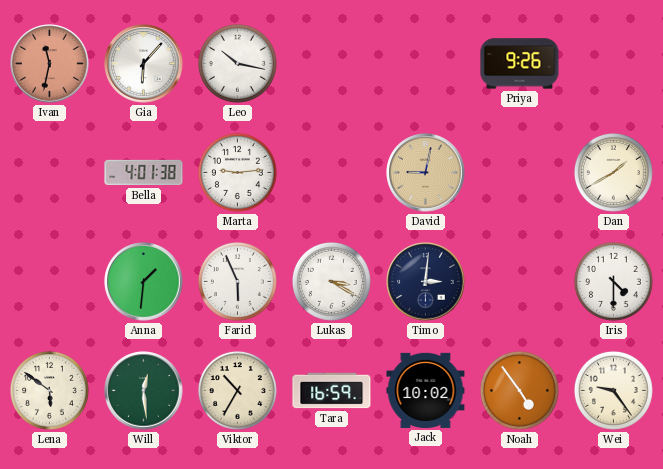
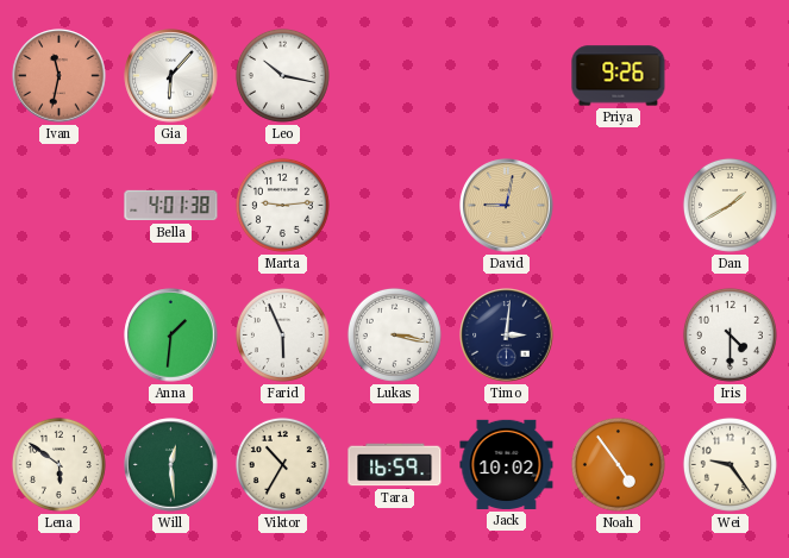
Lukas: 3:20 -> 3:17
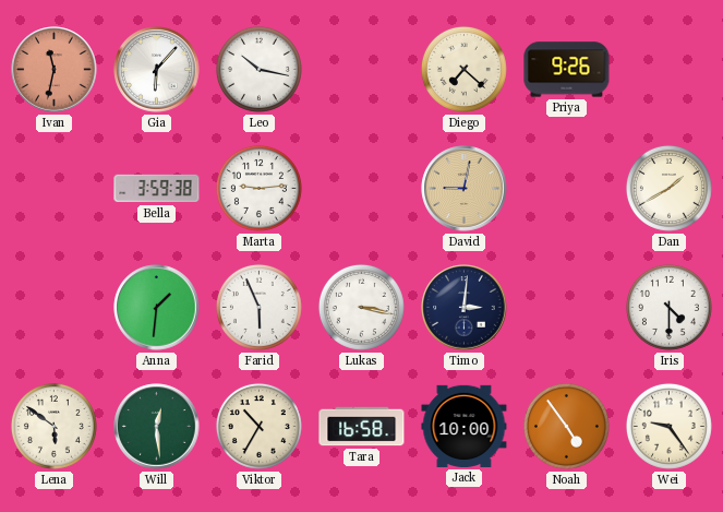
Diego: none -> 7:22
Bella: 4:01 -> 3:59
Tara: 16:59 -> 16:58
Jack: 10:02 -> 10:00
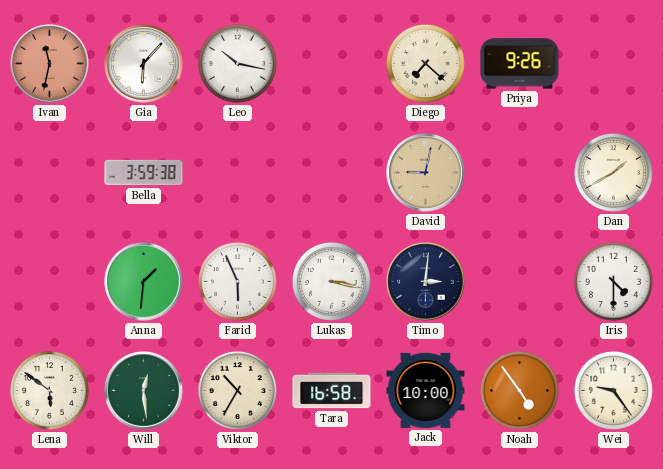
Marta: 9:14 -> none
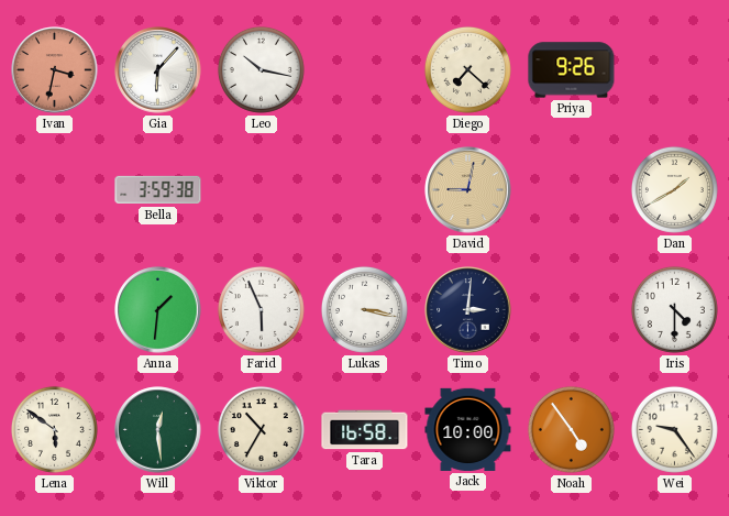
Ivan: 11:32 -> 3:32
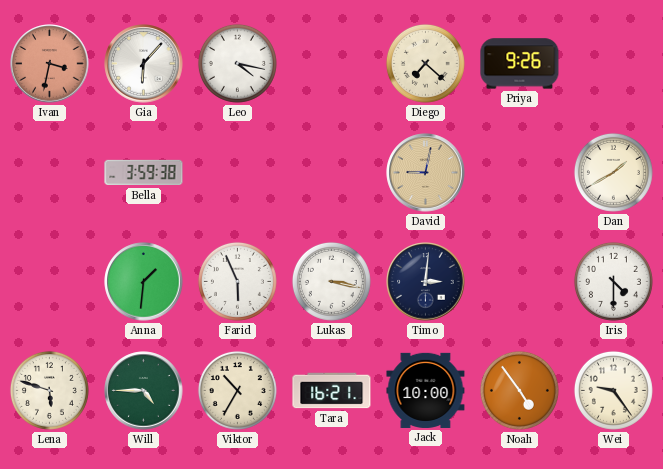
Leo: 10:17 -> 4:17
Lena: 5:51 -> 5:48
Will: 12:29 -> 4:45
Tara: 16:58 -> 16:21
